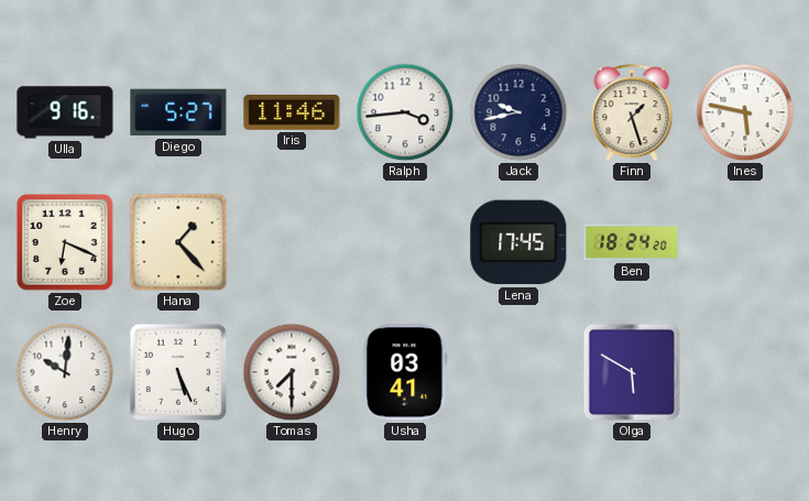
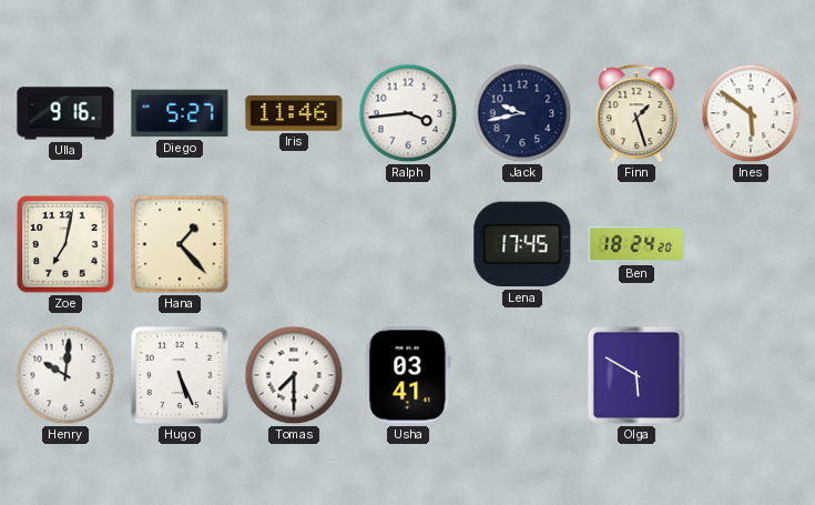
Ines: 5:47 -> 5:51
Zoe: 6:19 -> 7:02
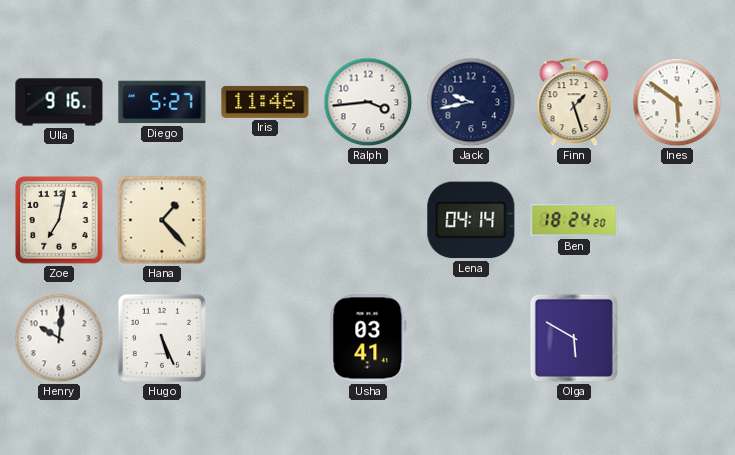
Lena: 17:45 -> 04:14
Tomas: 7:30 -> none
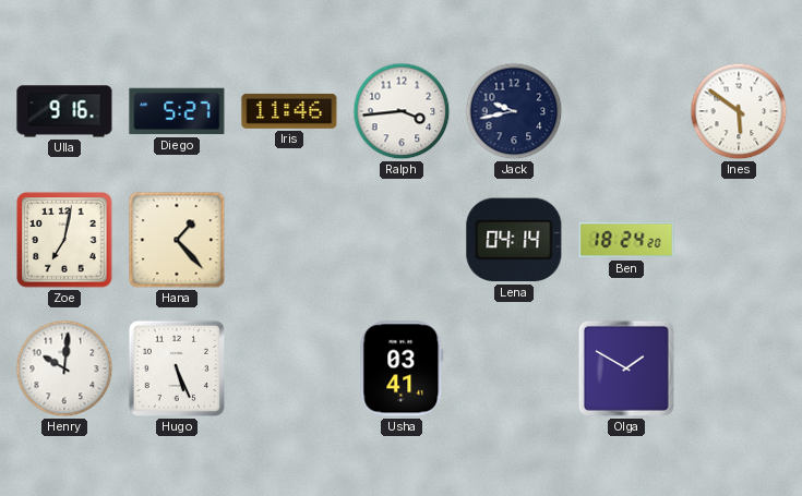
Finn: 1:27 -> none
Olga: 5:50 -> 1:50
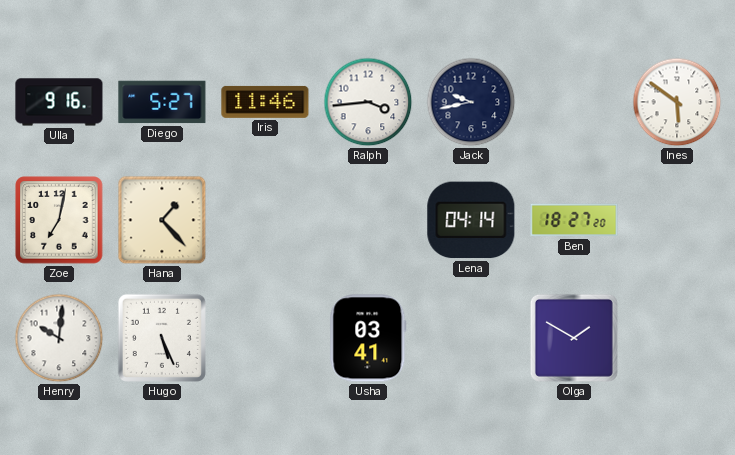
Ben: 18:24 -> 18:27
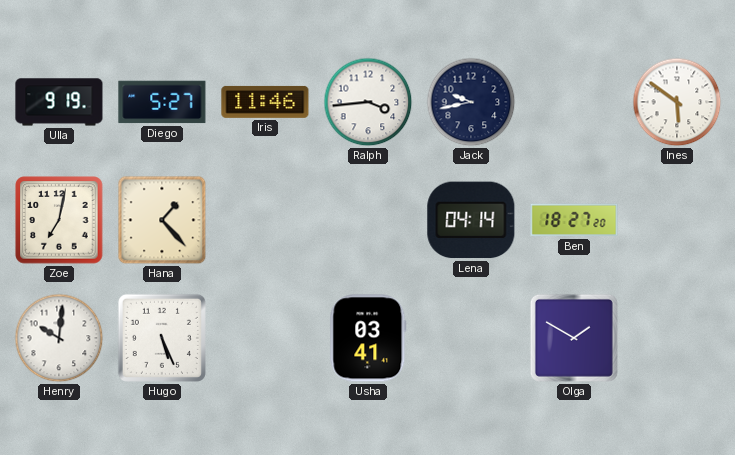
Ulla: 9:16 -> 9:19
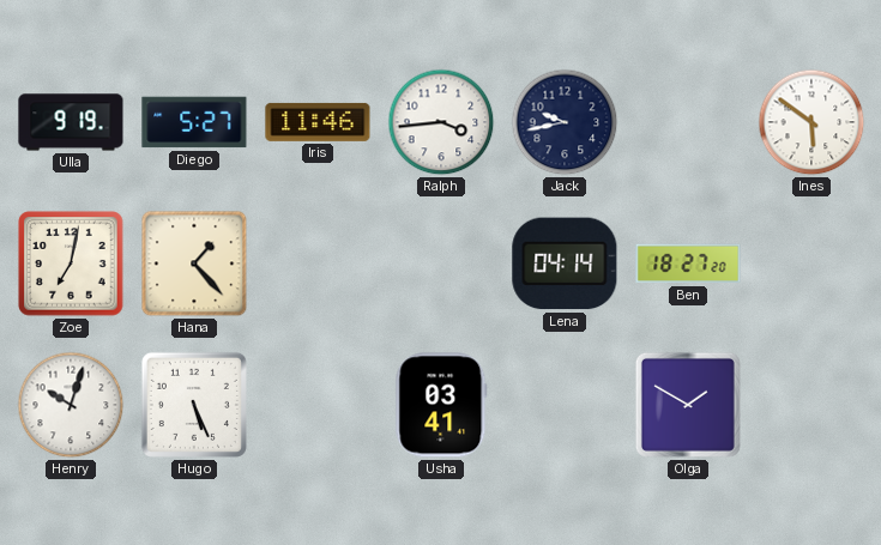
Henry: 10:01 -> 10:03
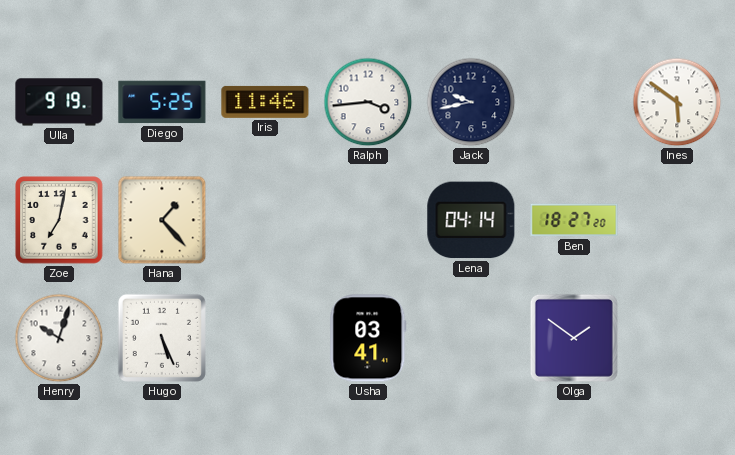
Diego: 5:27 -> 5:25
Olga: 1:50 -> 1:51
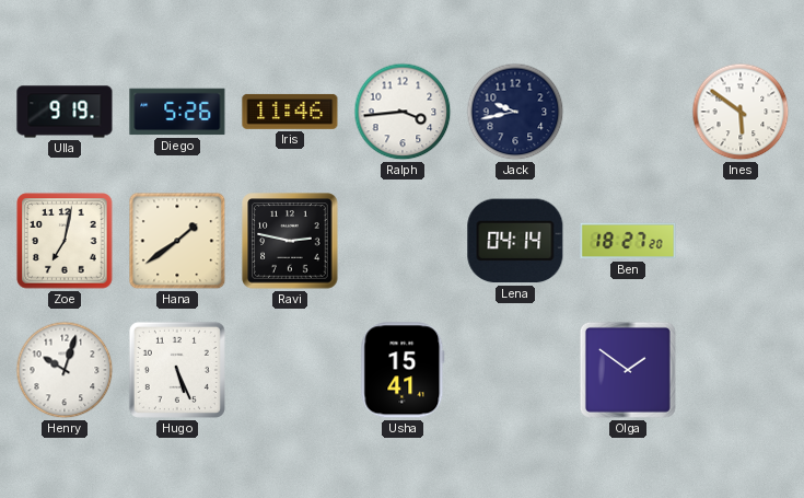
Diego: 5:25 -> 5:26
Hana: 1:23 -> 1:39
Ravi: none -> 2:47
Usha: 03:41 -> 15:41
